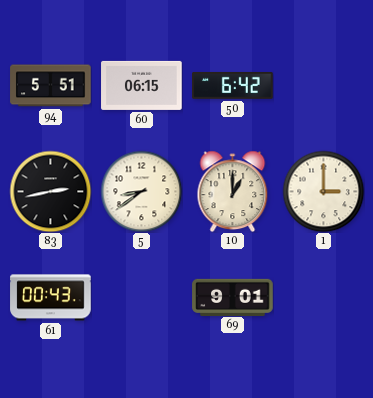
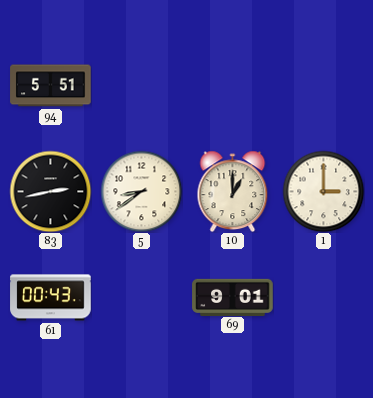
60: 06:15 -> none
50: 6:42 -> none
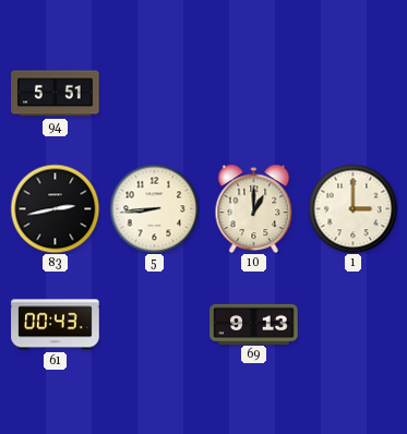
5: 8:39 -> 8:44
69: 9:01 -> 9:13
